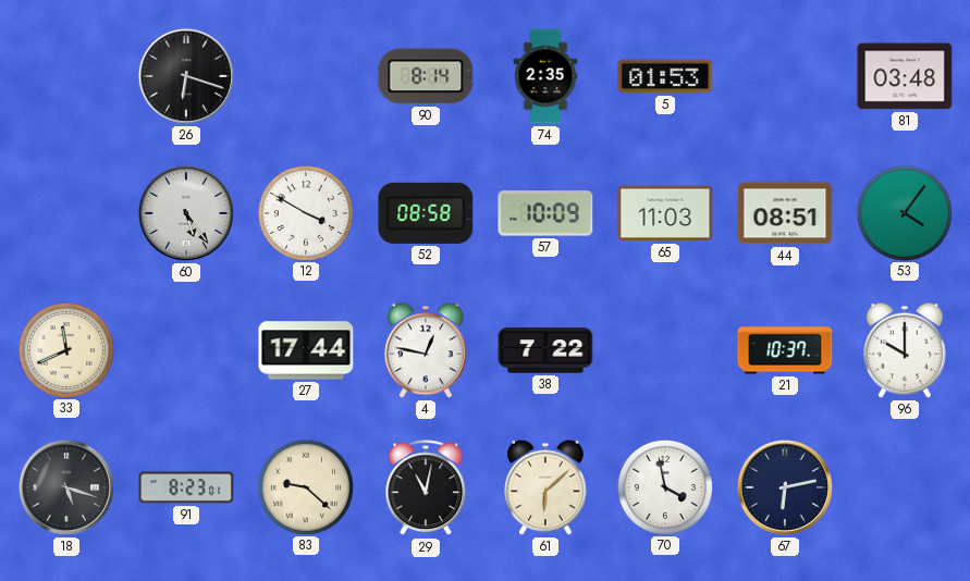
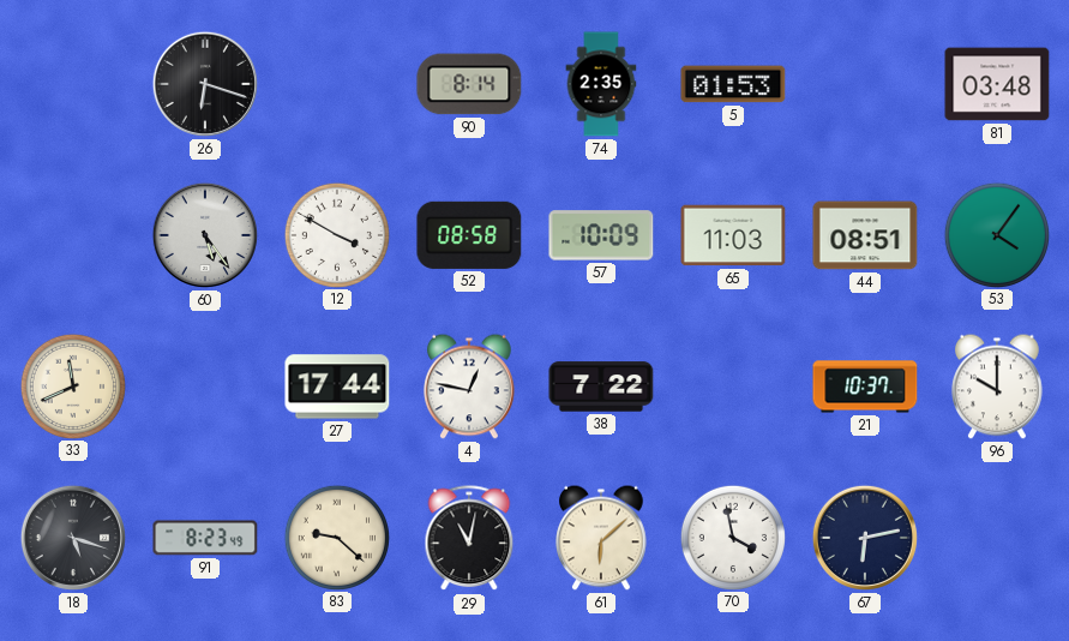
91: 8:23:01 -> 8:23:49
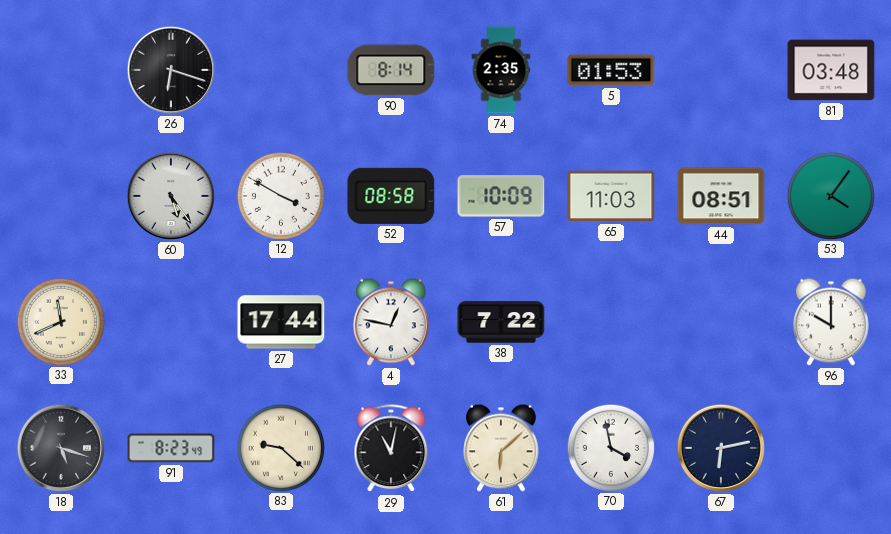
21: 10:37 -> none
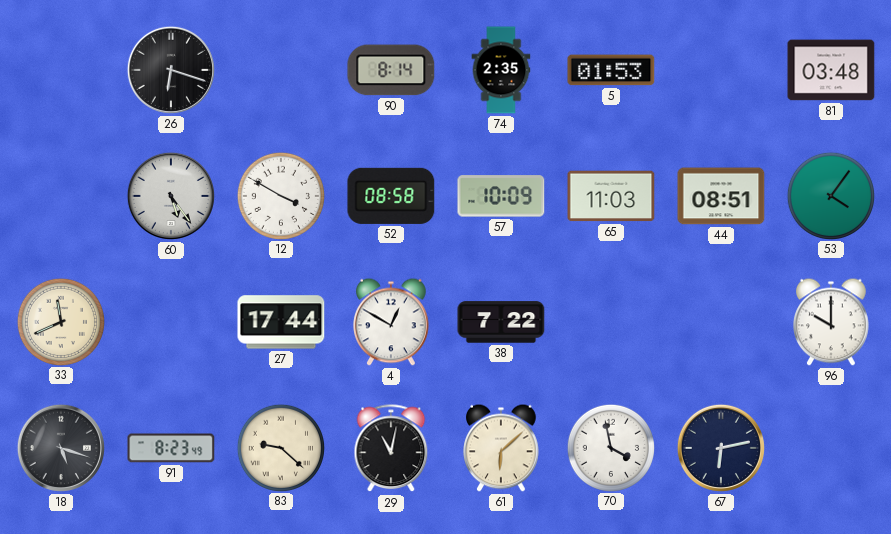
4: 12:47 -> 12:50
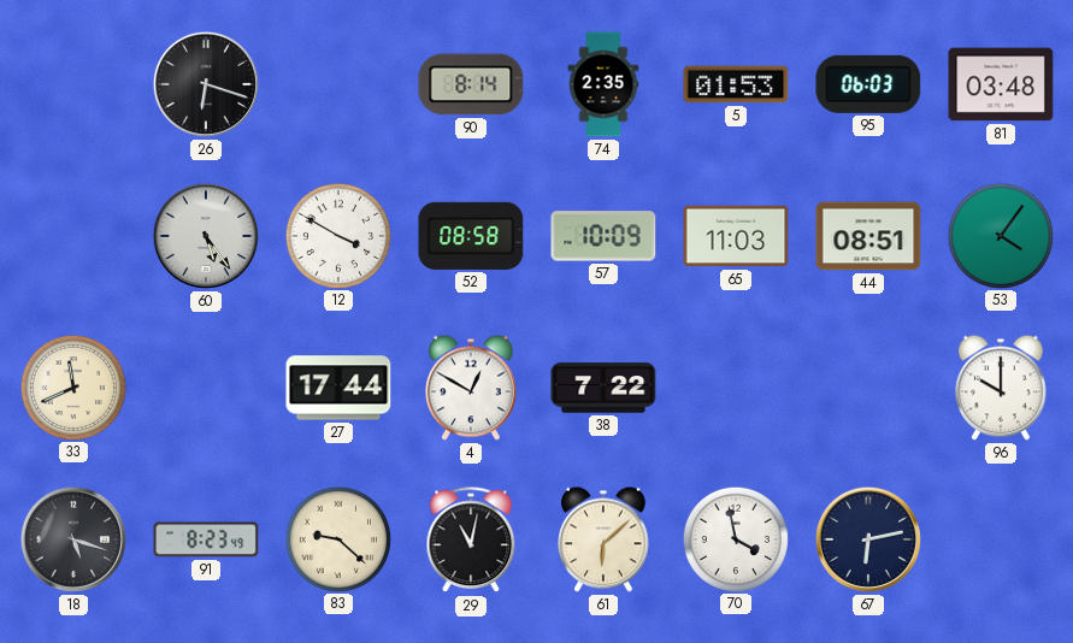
95: none -> 06:03
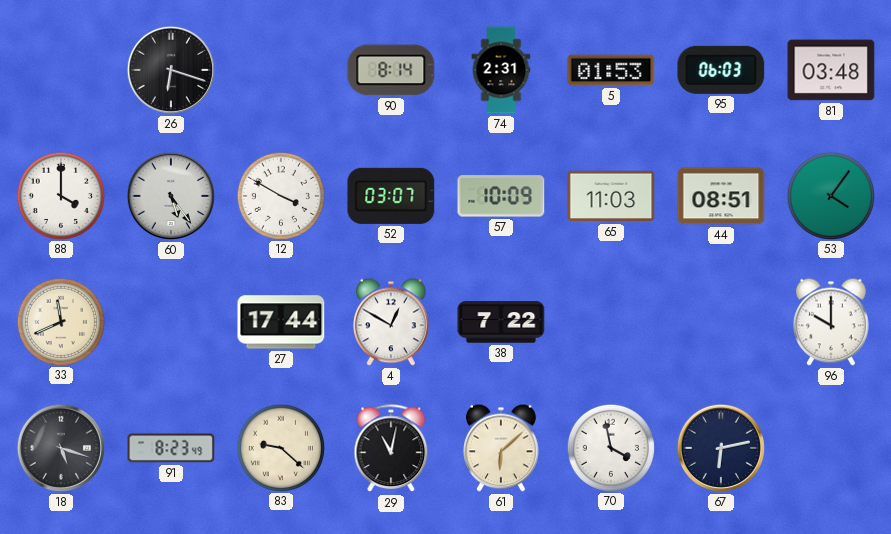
74: 2:35 -> 2:31
88: none -> 4:00
52: 08:58 -> 03:07
